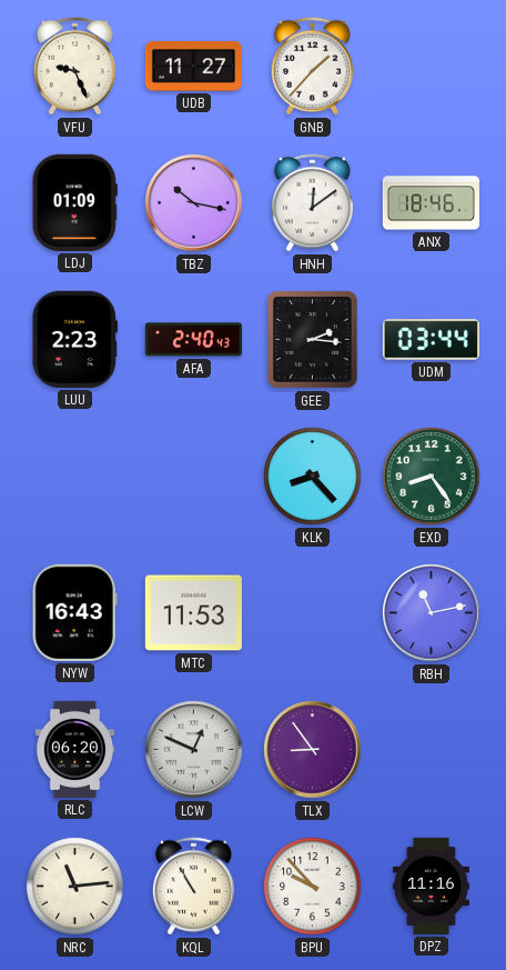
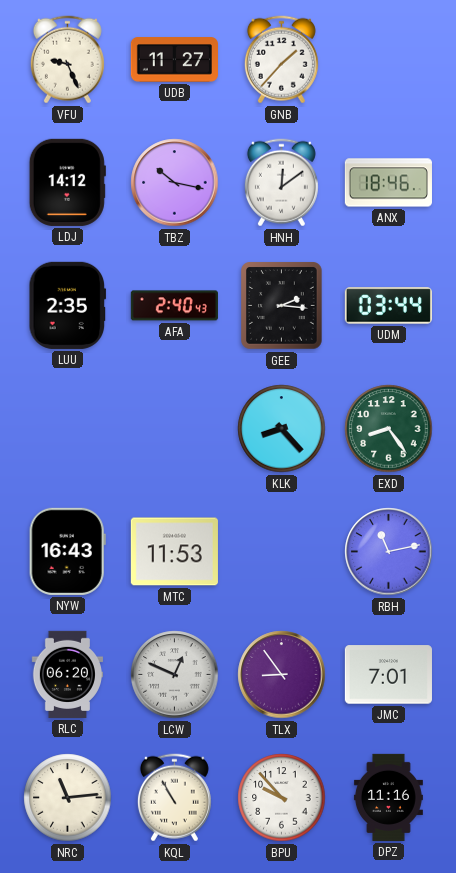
LDJ: 01:09 -> 14:12
LUU: 2:23 -> 2:35
JMC: none -> 7:01
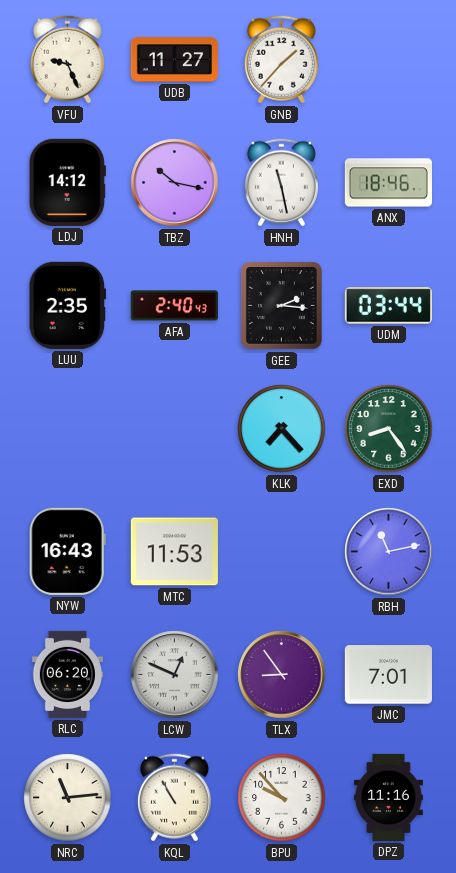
HNH: 12:09 -> 11:28
KLK: 8:23 -> 7:23
